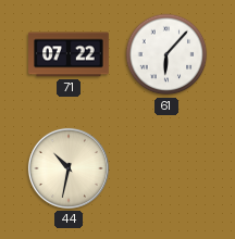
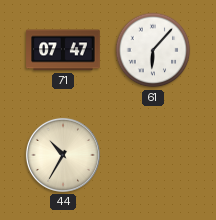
71: 07:22 -> 07:47
44: 10:32 -> 10:35
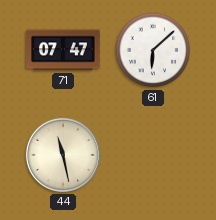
61: 6:07 -> 6:08
44: 10:35 -> 11:28
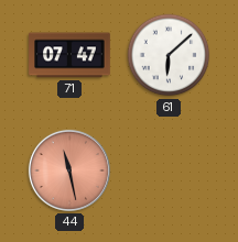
44 dial: cream -> salmon
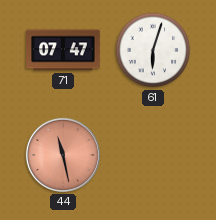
61: 6:08 -> 6:03
